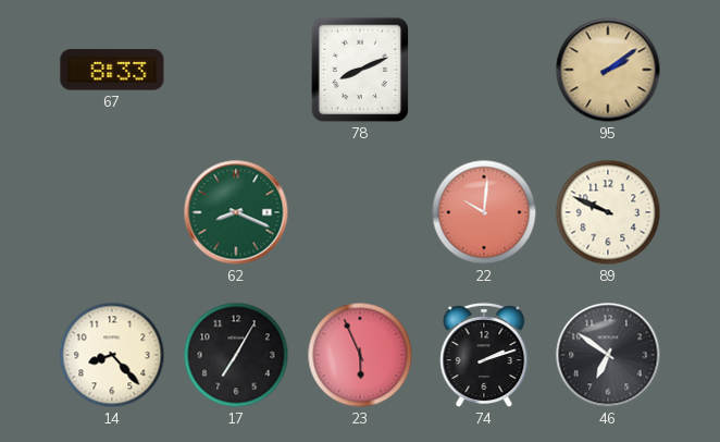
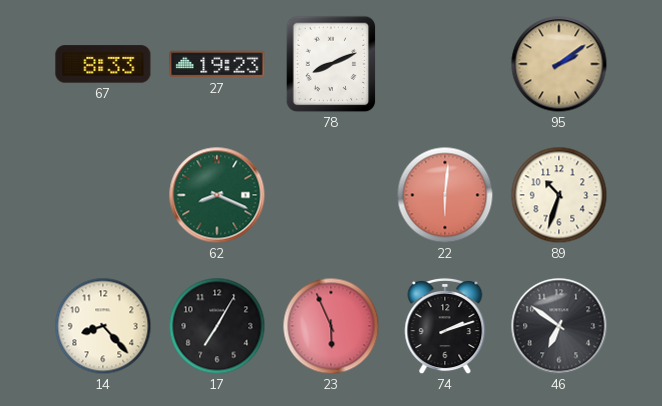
27: none -> 19:23
22: 10:01 -> 6:01
89: 9:49 -> 10:33
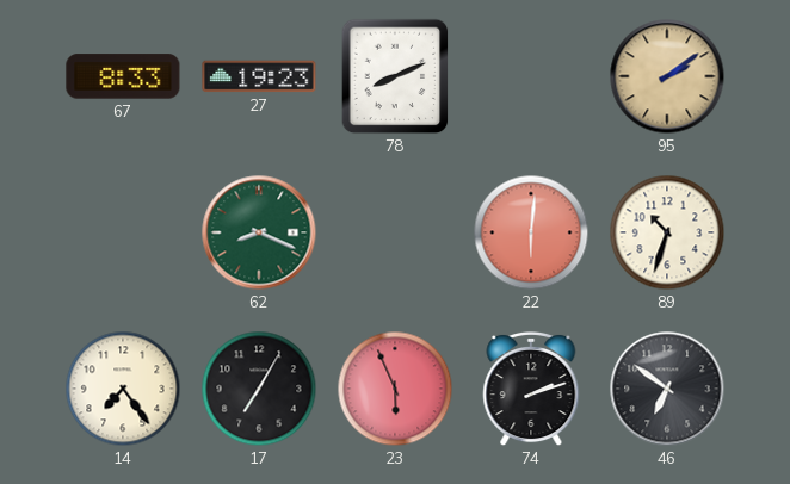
14: 8:23 -> 7:24
